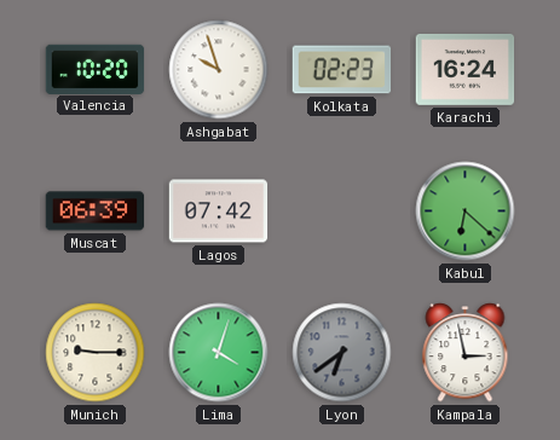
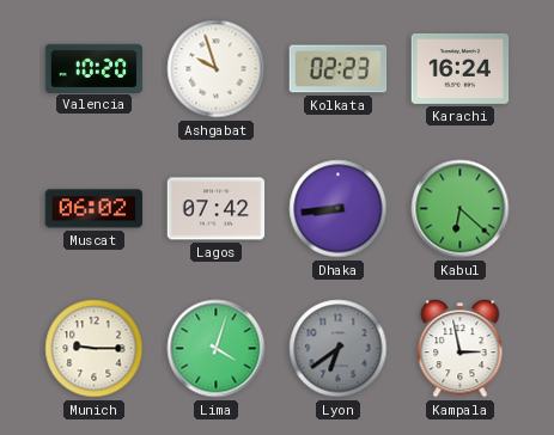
Muscat: 06:39 -> 06:02
Dhaka: none -> 8:44
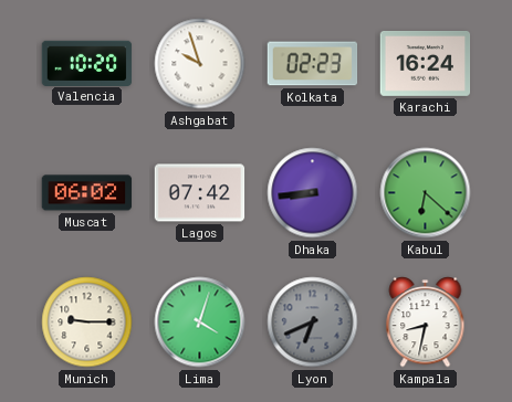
Lyon: 6:39 -> 6:41
Kampala: 2:58 -> 8:32
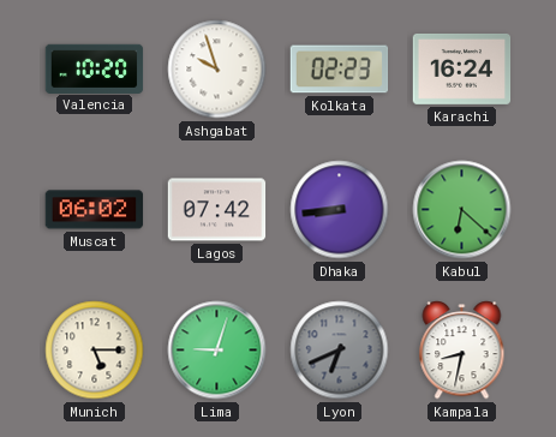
Munich: 9:15 -> 5:15
Lima: 4:03 -> 9:03
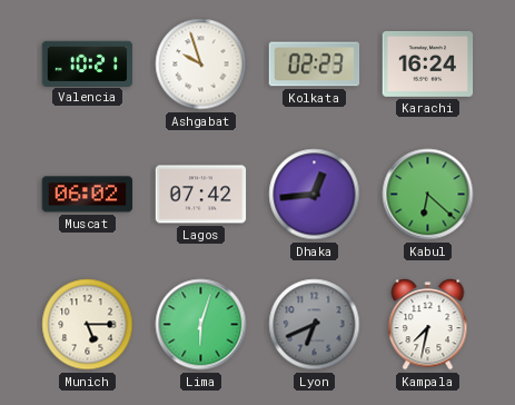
Valencia: 10:20 -> 10:21
Dhaka: 8:44 -> 12:44
Lima: 9:03 -> 6:03
Kampala: 8:32 -> 7:32
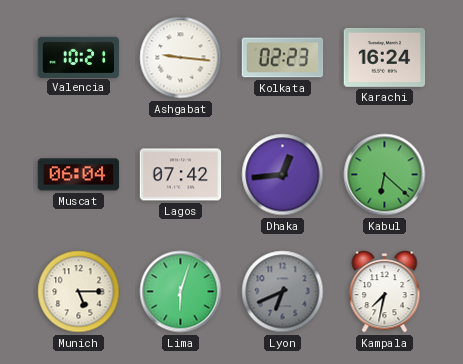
Ashgabat: 9:57 -> 9:16
Muscat: 06:02 -> 06:04
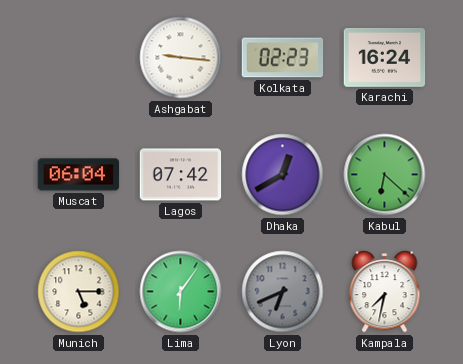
Valencia: 10:21 -> none
Dhaka: 12:44 -> 12:40
Lima: 6:03 -> 6:06
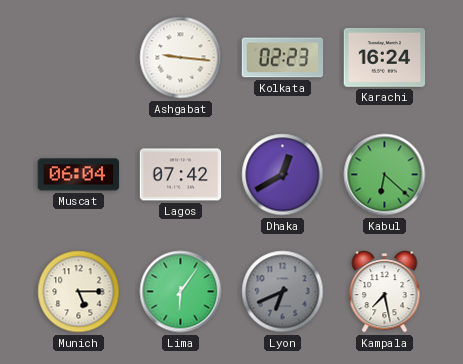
Kampala: 7:32 -> 7:28
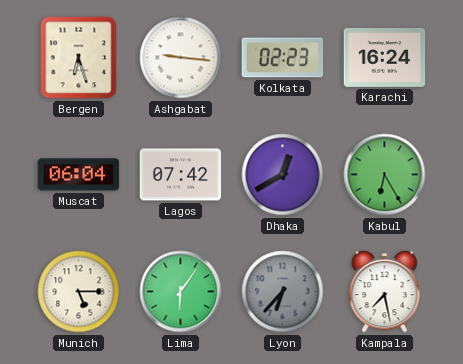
Bergen: none -> 6:27
Kabul: 6:22 -> 6:25
Lyon: 6:41 -> 6:37
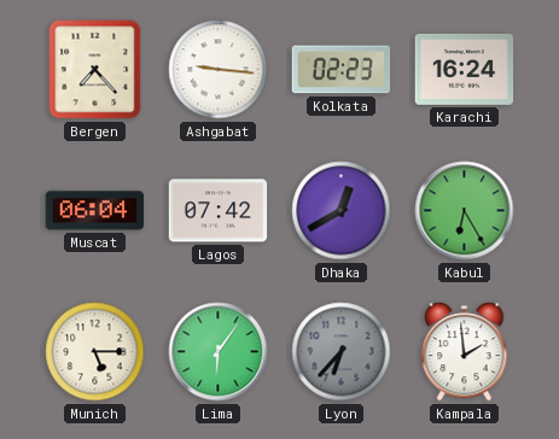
Bergen: 6:27 -> 7:23
Kampala: 7:28 -> 1:59
